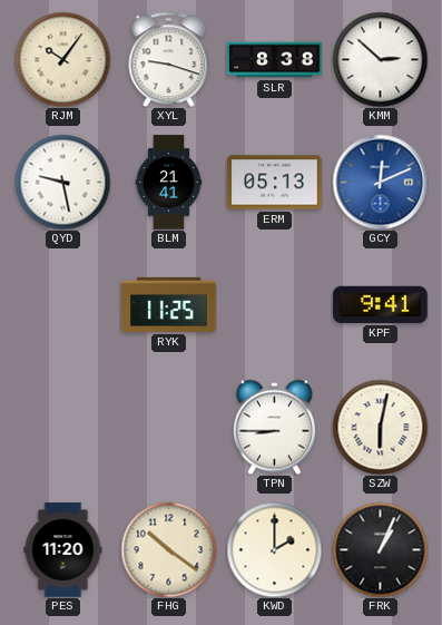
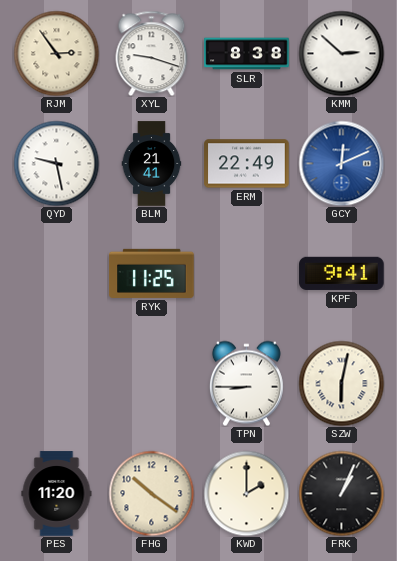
RJM: 10:06 -> 2:54
ERM: 05:13 -> 22:49
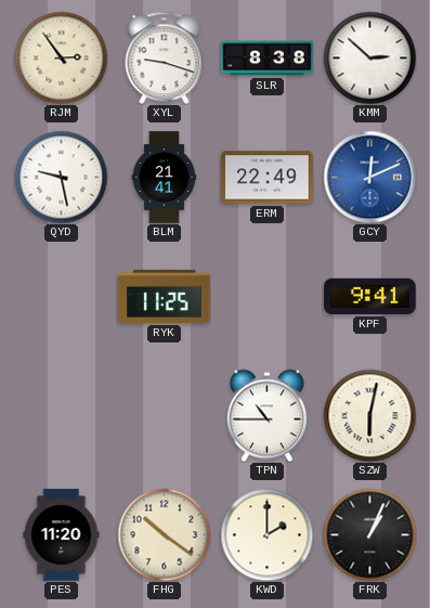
TPN: 8:45 -> 10:45
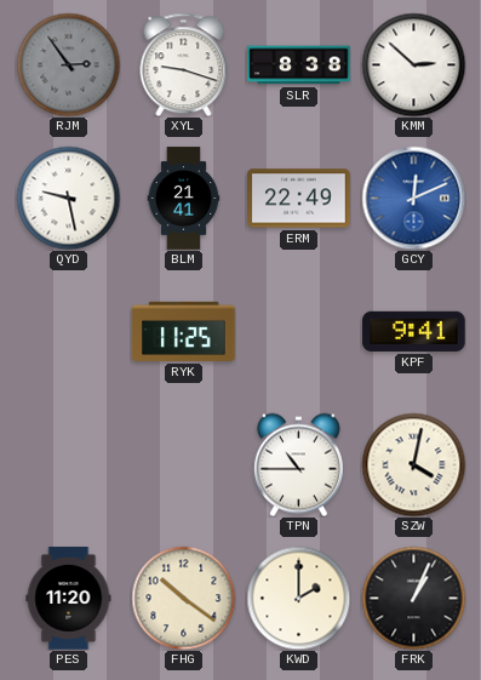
RJM dial: cream -> grey
SZW: 6:02 -> 4:02
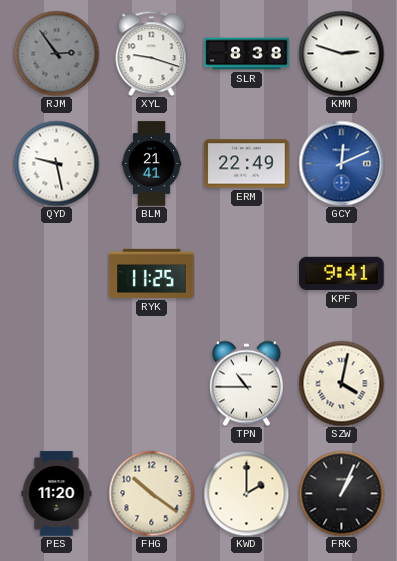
KMM: 2:52 -> 2:48
